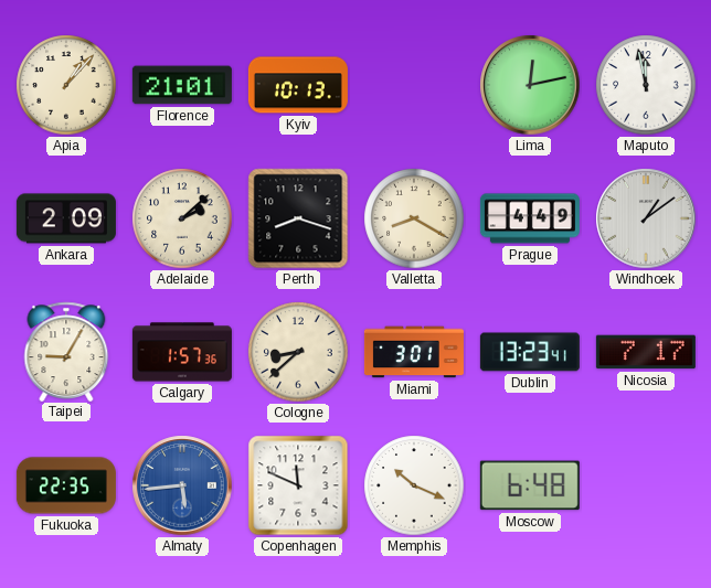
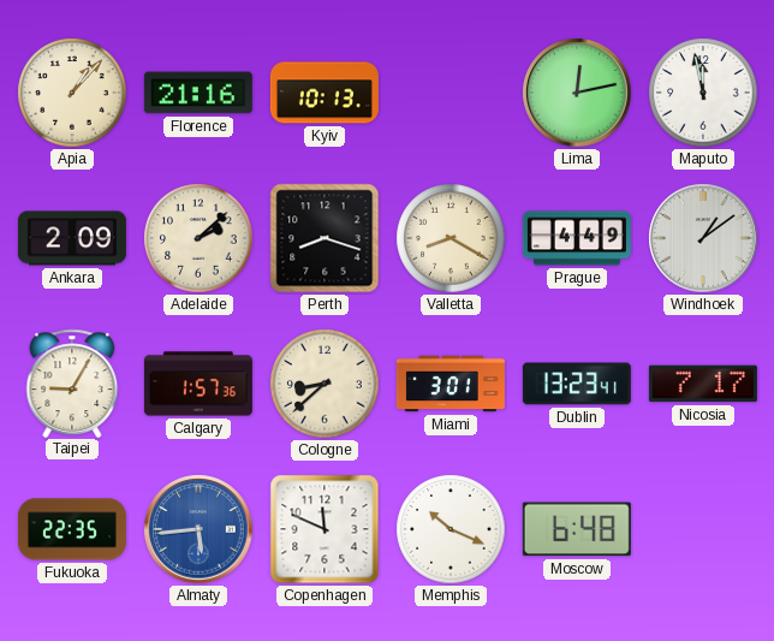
Florence: 21:01 -> 21:16
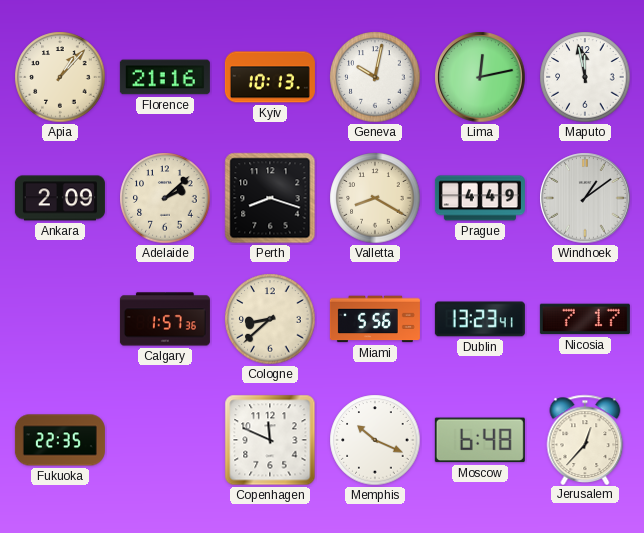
Geneva: none -> 10:02
Taipei: 9:05 -> none
Miami: 3:01 -> 5:56
Almaty: 5:44 -> none
Jerusalem: none -> 12:37
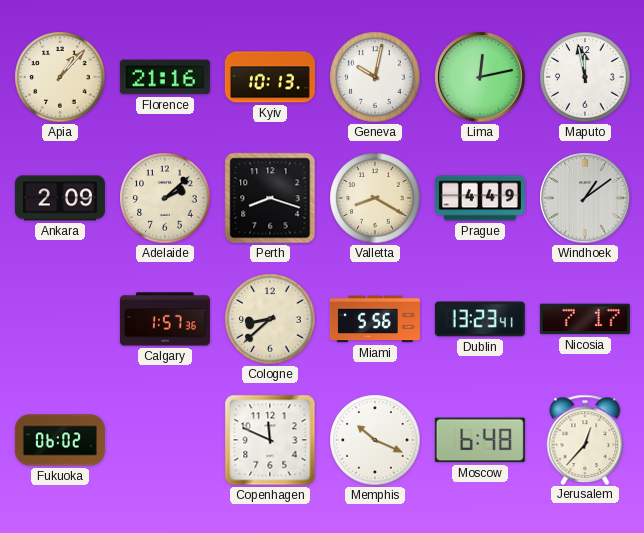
Fukuoka: 22:35 -> 06:02
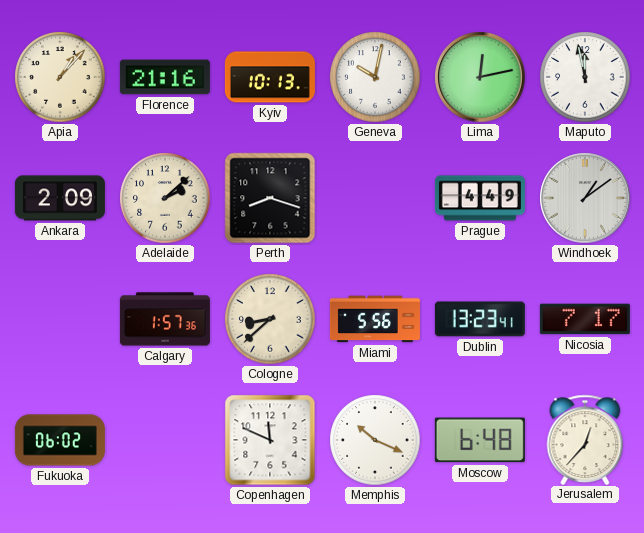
Valletta: 8:20 -> none
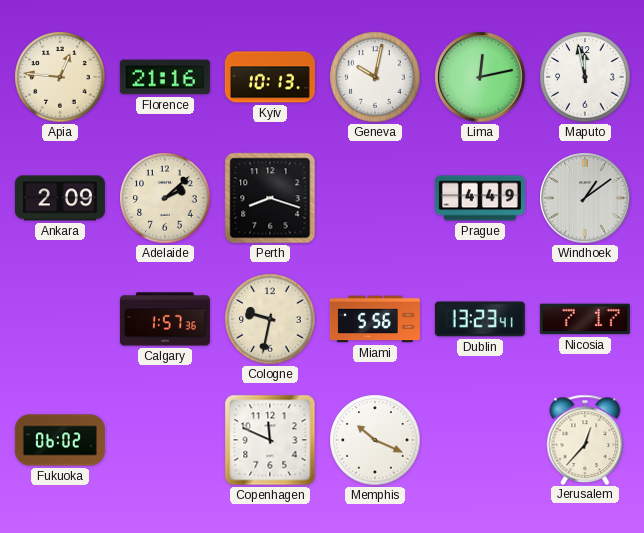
Apia: 1:07 -> 12:46
Cologne: 8:38 -> 9:32
Moscow: 6:48 -> none
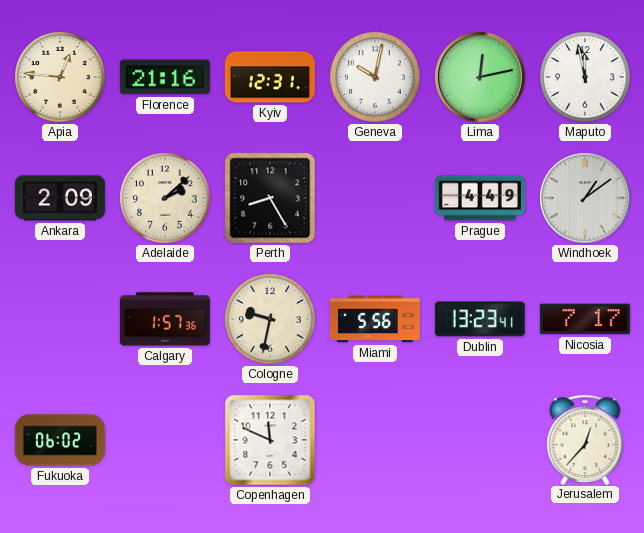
Kyiv: 10:13 -> 12:31
Perth: 8:18 -> 8:25
Memphis: 10:19 -> none
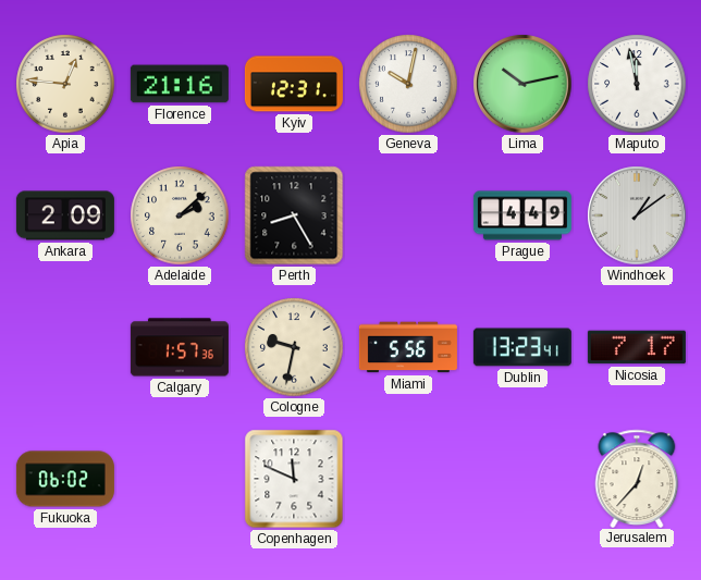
Lima: 12:13 -> 10:13
